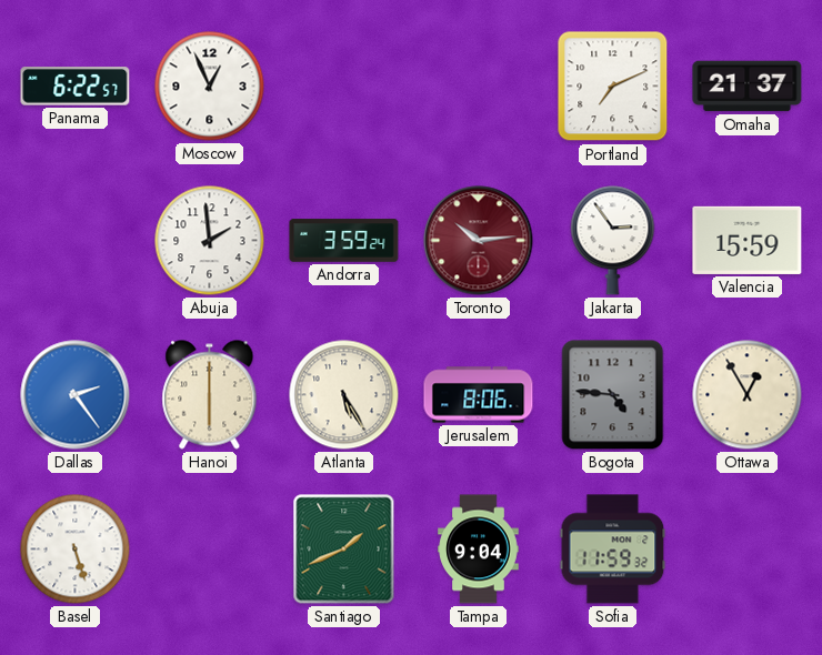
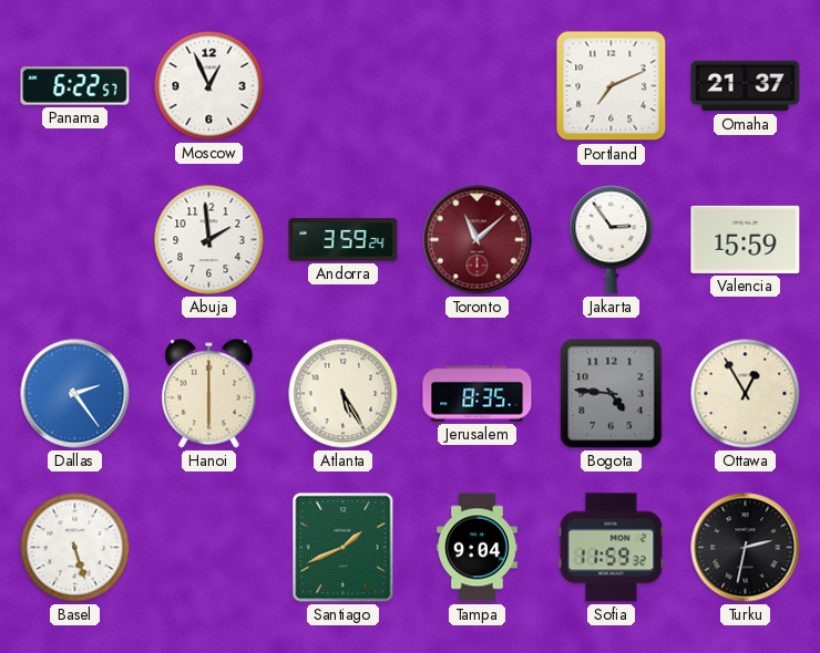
Toronto: 10:14 -> 11:08
Jerusalem: 8:06 -> 8:35
Turku: none -> 2:32
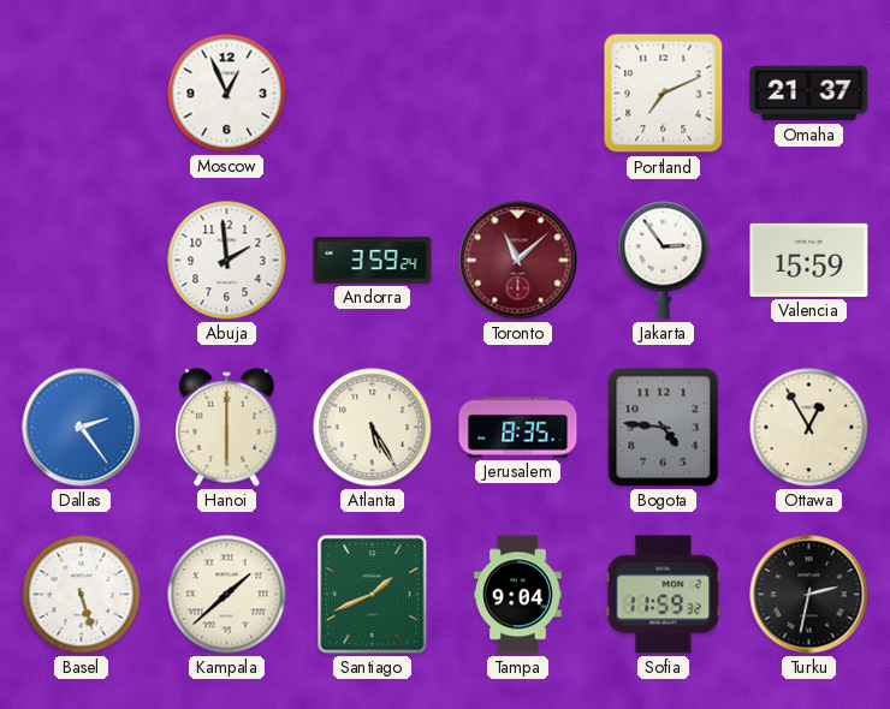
Panama: 6:22 -> none
Kampala: none -> 1:38
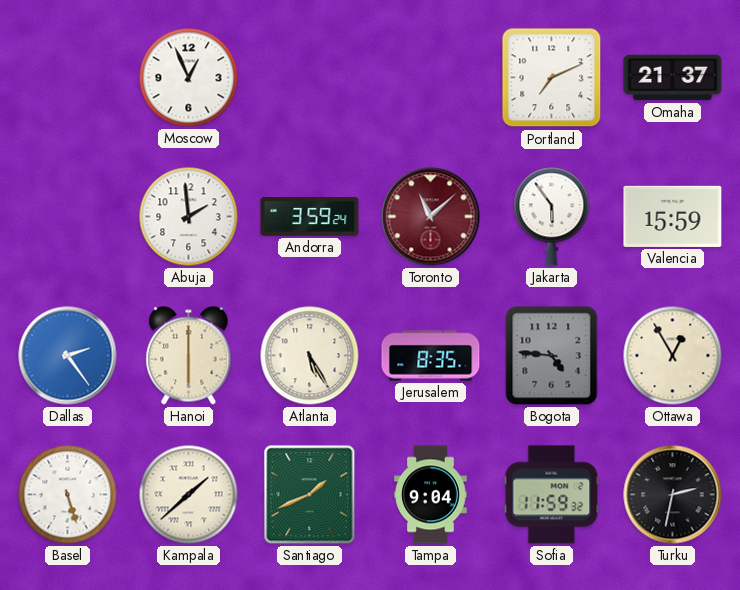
Jakarta: 2:54 -> 5:54
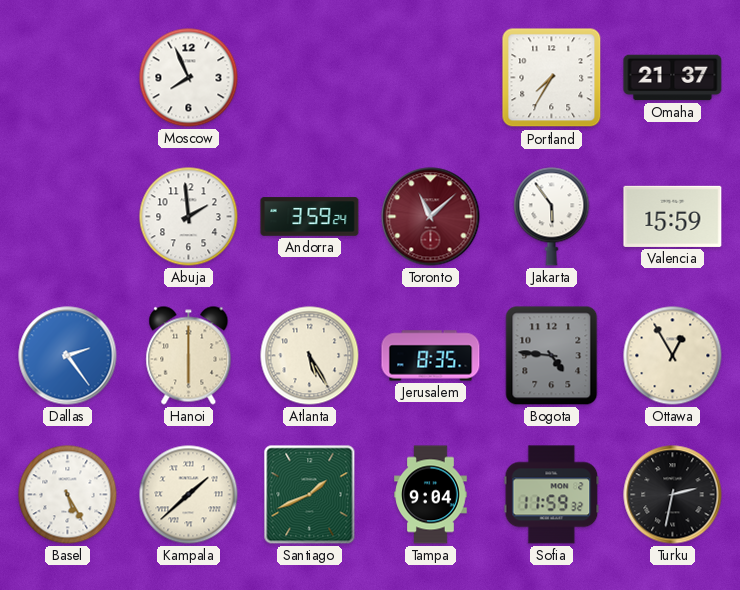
Moscow: 12:56 -> 7:56
Portland: 7:11 -> 7:35
Basel: 5:27 -> 5:25
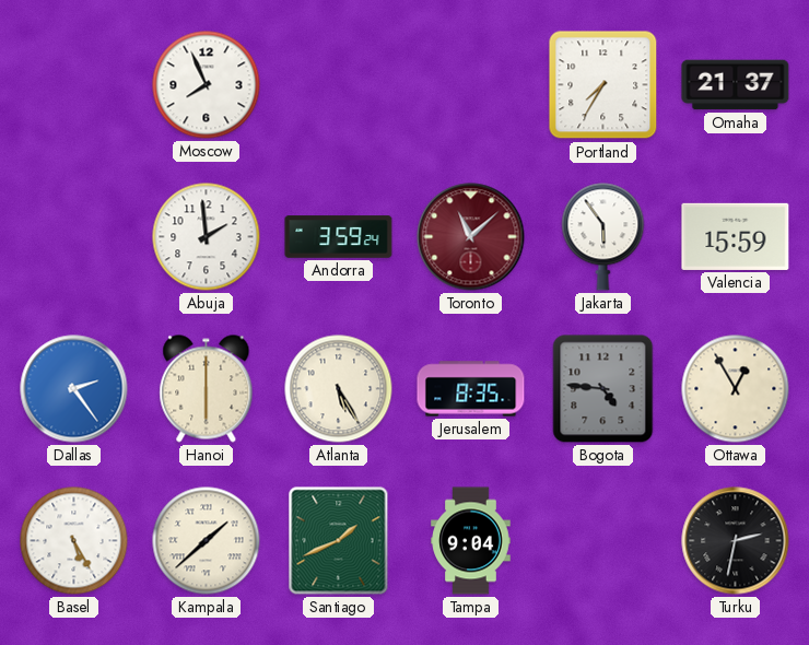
Sofia: 11:59 -> none
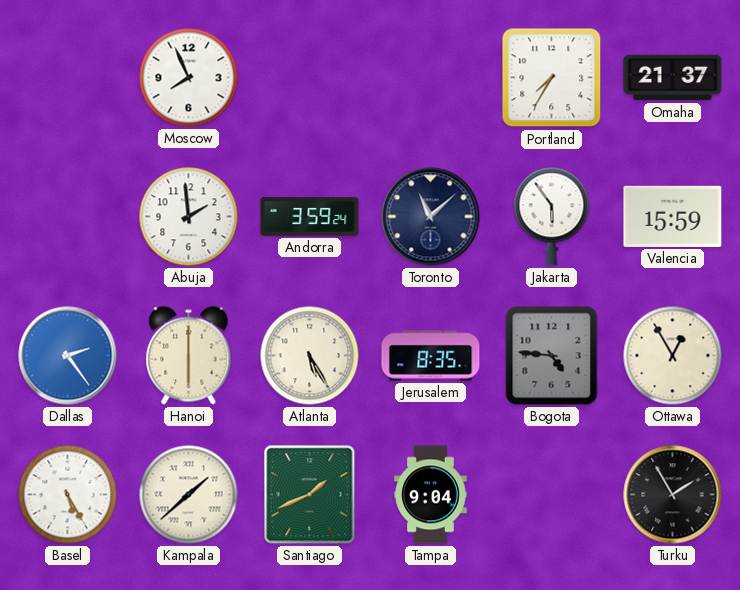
Toronto dial: burgundy -> navy
Turku: 2:32 -> 1:55
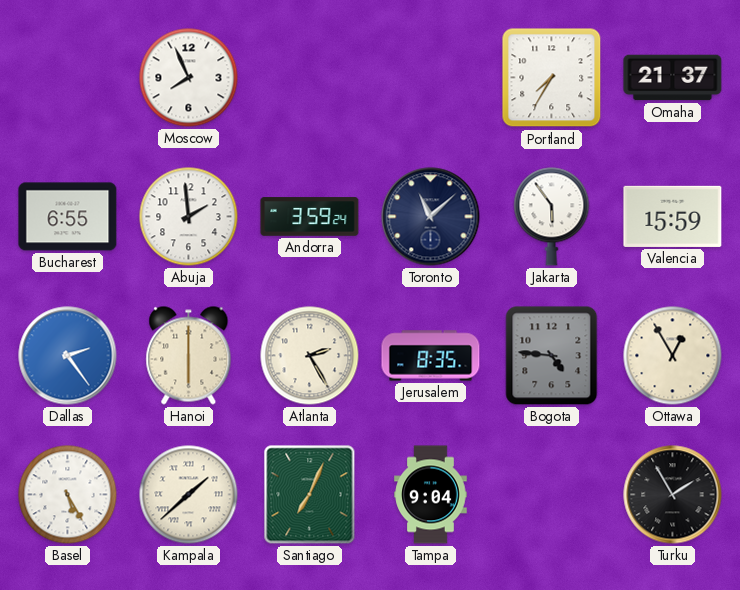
Bucharest: none -> 6:55
Atlanta: 5:25 -> 2:25
Santiago: 1:41 -> 7:04
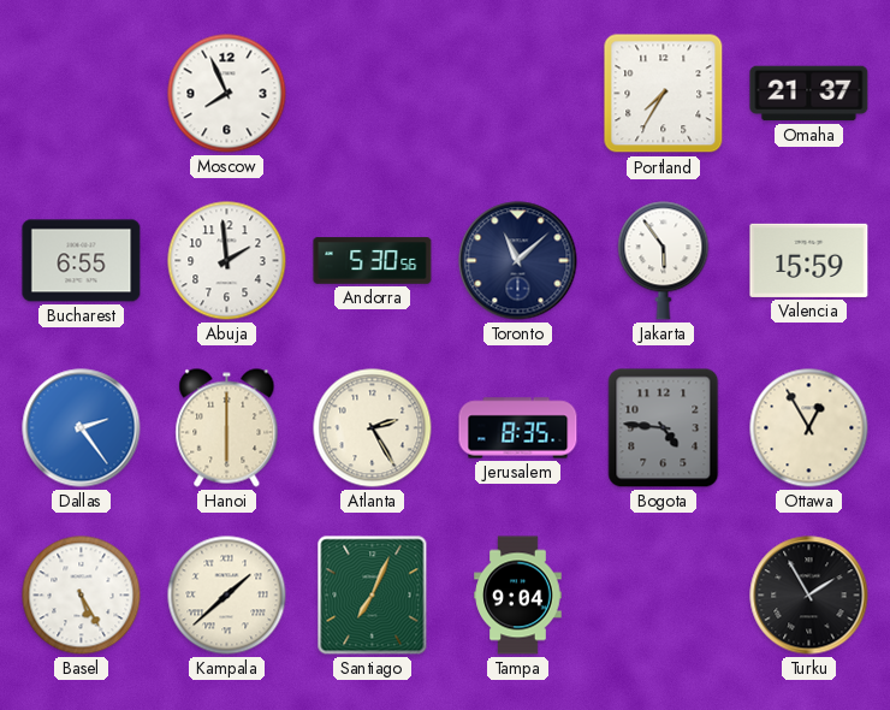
Andorra: 3:59 -> 5:30
